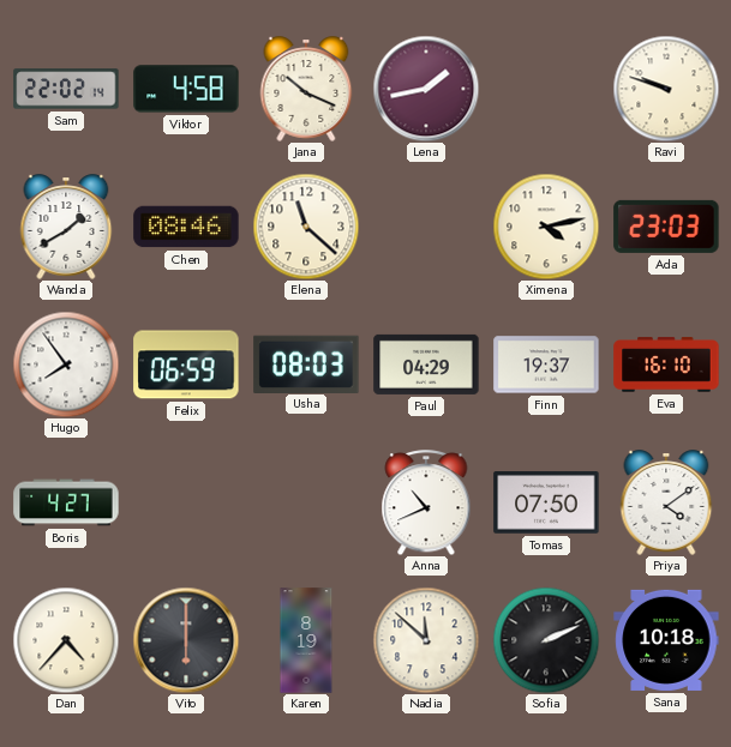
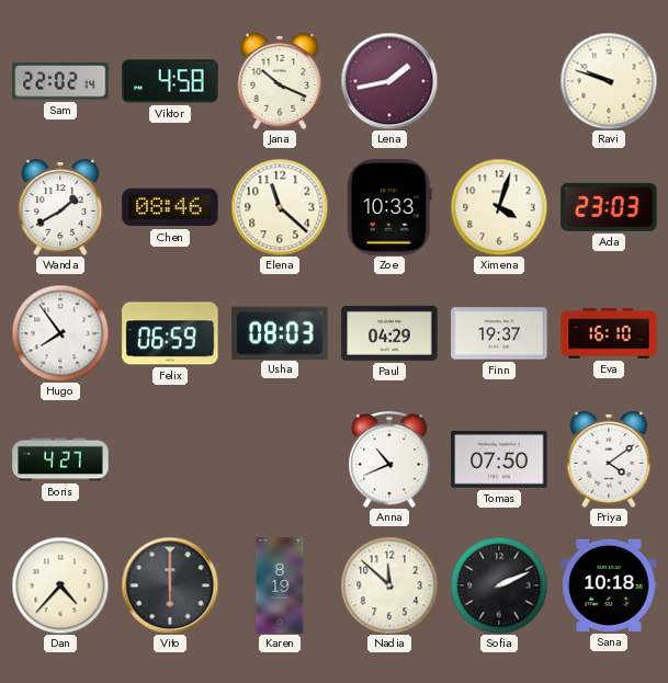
Zoe: none -> 10:33
Ximena: 4:13 -> 4:03
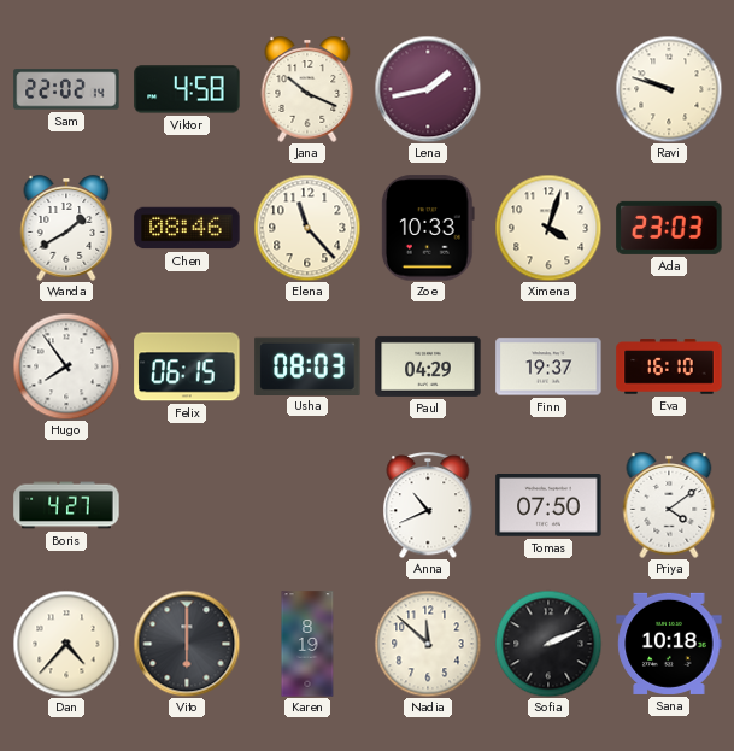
Elena: 11:22 -> 11:23
Felix: 06:59 -> 06:15
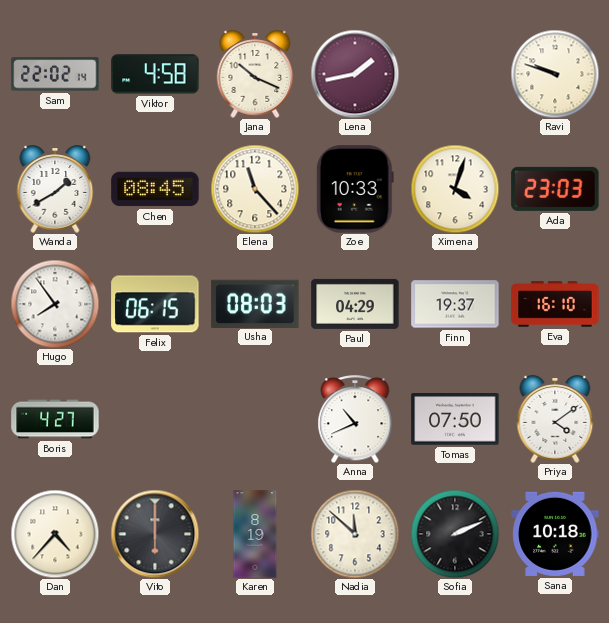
Chen: 08:46 -> 08:45
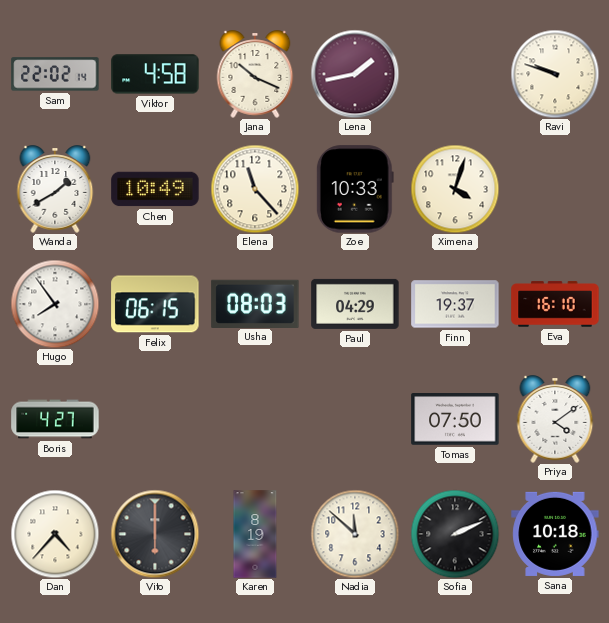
Chen: 08:45 -> 10:49
Ada: 23:03 -> none
Anna: 10:41 -> none
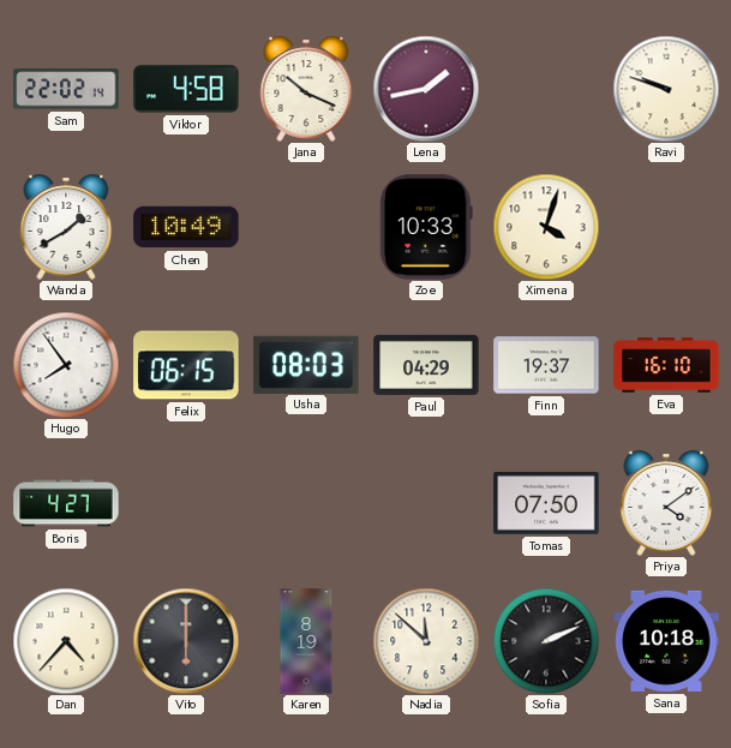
Elena: 11:23 -> none
